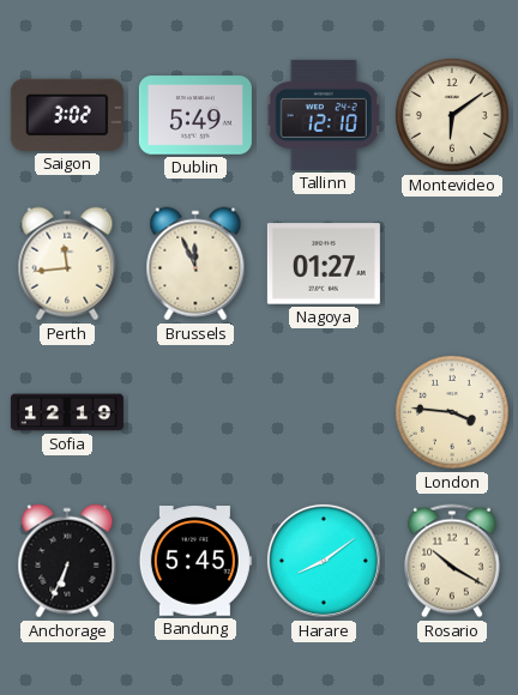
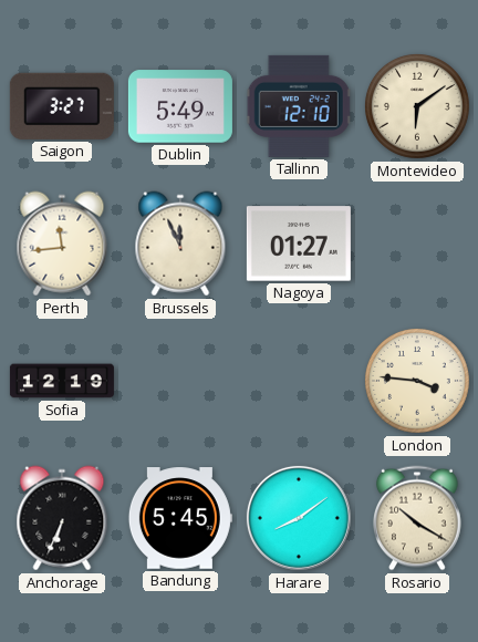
Saigon: 3:02 -> 3:27
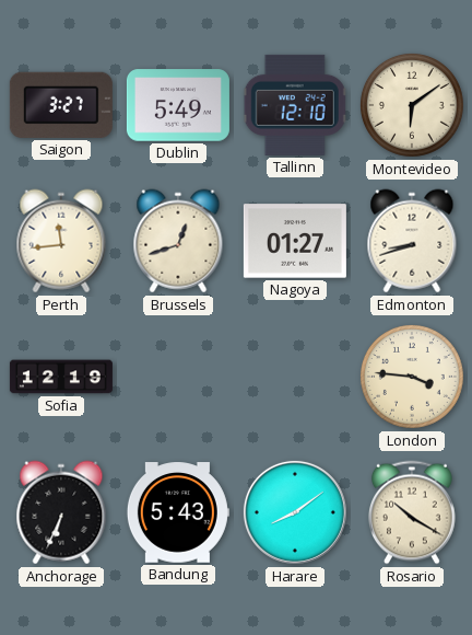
Brussels: 11:56 -> 12:42
Edmonton: none -> 8:42
Bandung: 5:45 -> 5:43
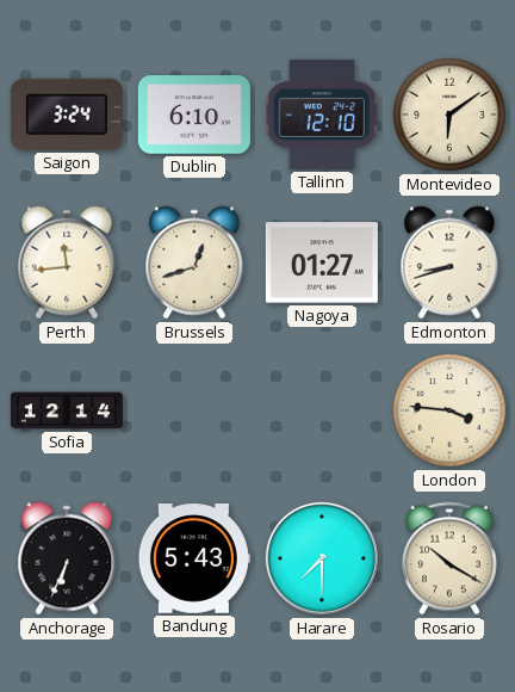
Saigon: 3:27 -> 3:24
Dublin: 5:49 -> 6:10
Sofia: 12:19 -> 12:14
Harare: 8:09 -> 7:30
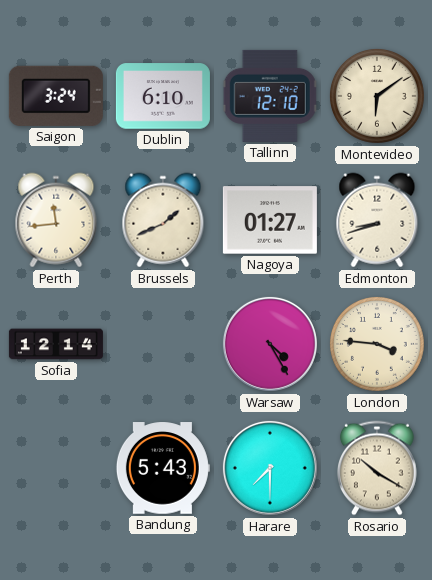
Brussels: 12:42 -> 1:41
Warsaw: none -> 4:25
Anchorage: 6:34 -> none
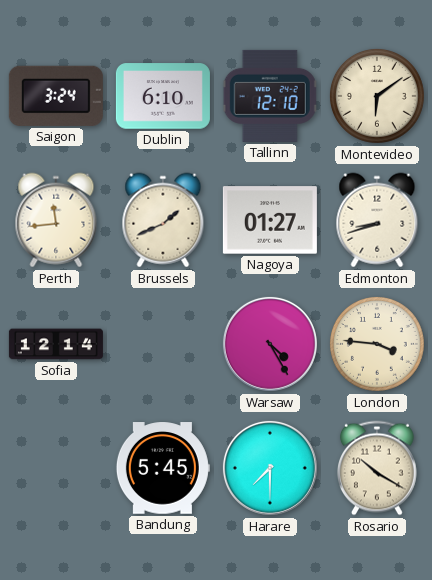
Bandung: 5:43 -> 5:45
